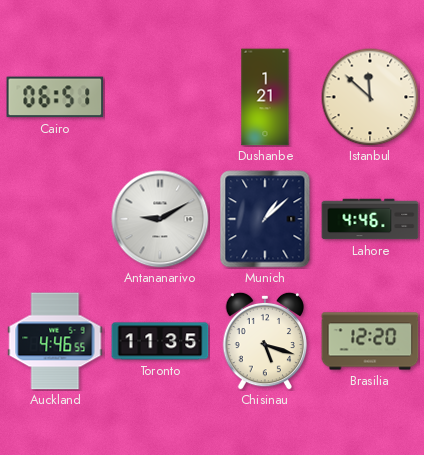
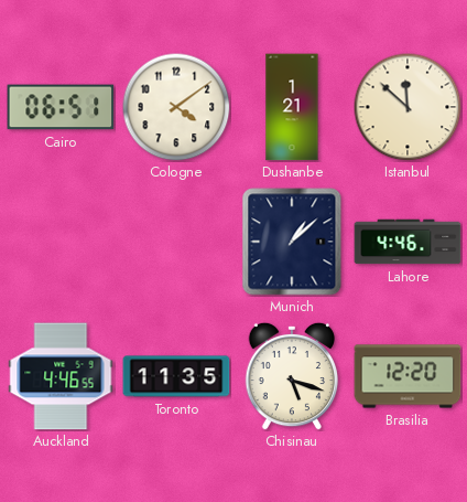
Cologne: none -> 4:09
Antananarivo: 9:10 -> none
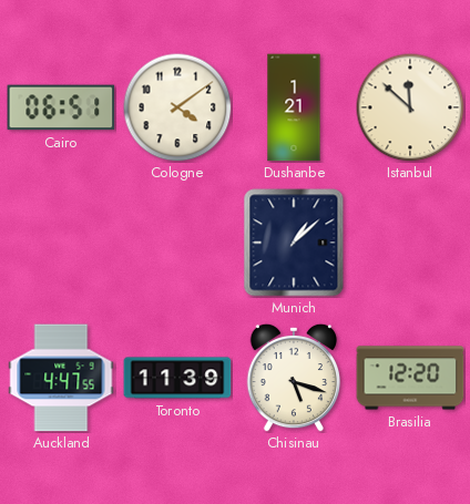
Lahore: 4:46 -> none
Auckland: 4:46 -> 4:47
Toronto: 11:35 -> 11:39
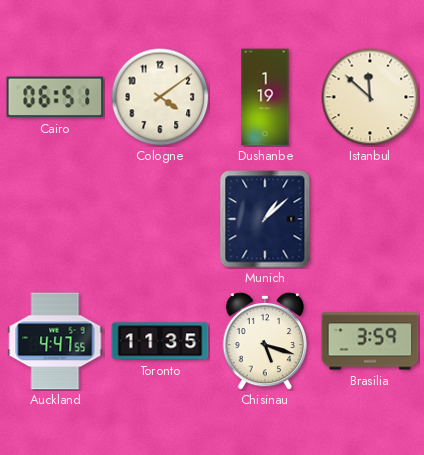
Dushanbe: 1:21 -> 1:19
Toronto: 11:39 -> 11:35
Brasilia: 12:20 -> 3:59
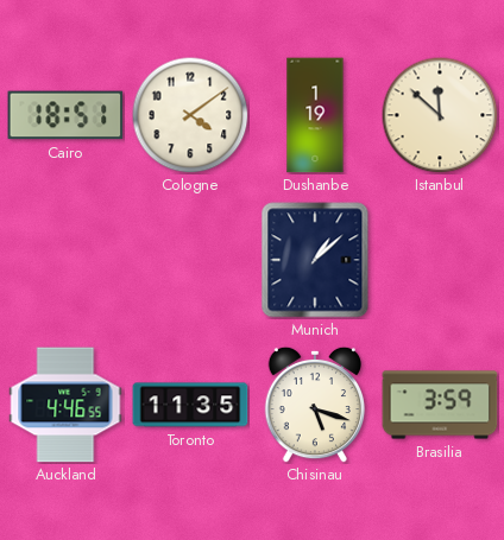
Cairo: 06:51 -> 18:51
Auckland: 4:47 -> 4:46
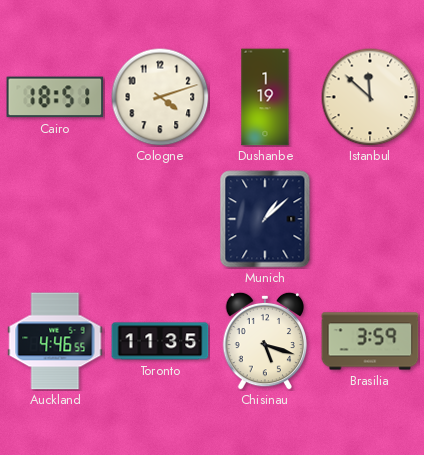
Cologne: 4:09 -> 4:12
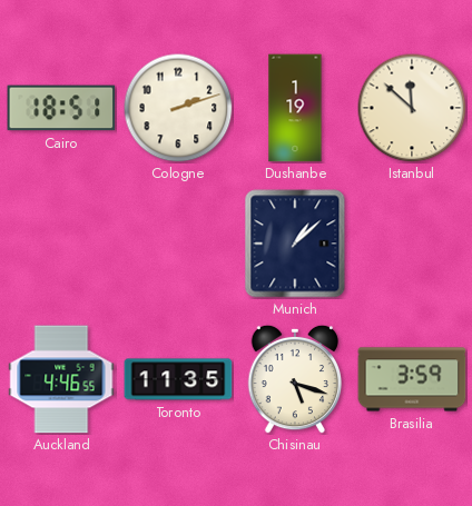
Cologne: 4:12 -> 2:12
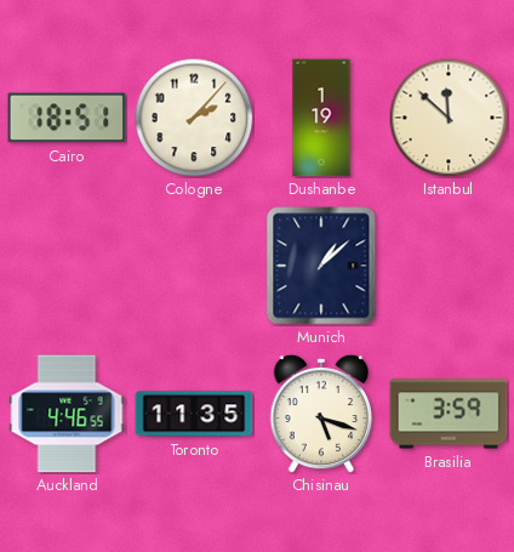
Cologne: 2:12 -> 2:07
